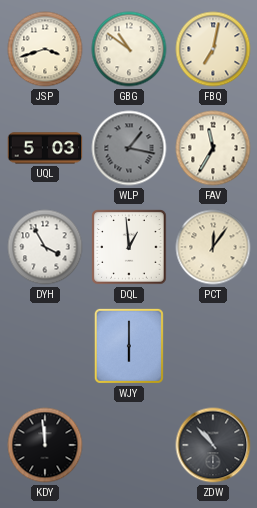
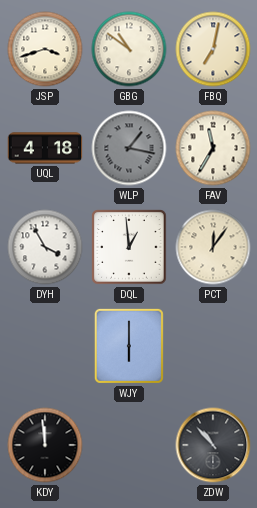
UQL: 5:03 -> 4:18
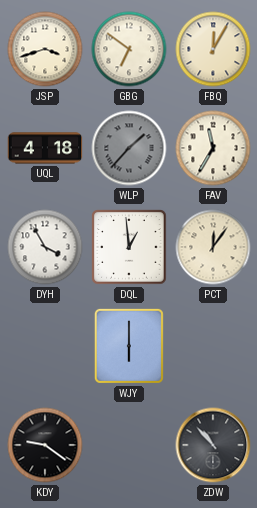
GBG: 10:51 -> 6:51
FBQ: 7:02 -> 12:05
WLP: 1:17 -> 1:37
KDY: 11:59 -> 9:21
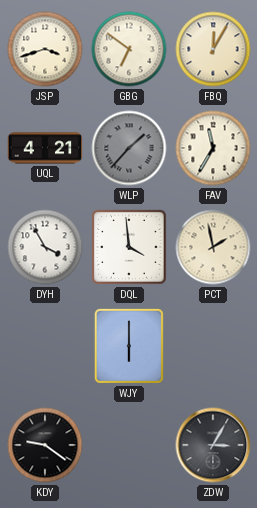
UQL: 4:18 -> 4:21
DQL: 12:59 -> 3:59
PCT: 12:06 -> 1:58
ZDW: 10:53 -> 3:05
